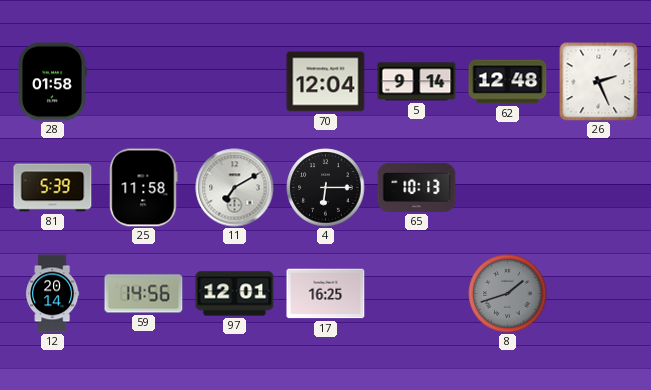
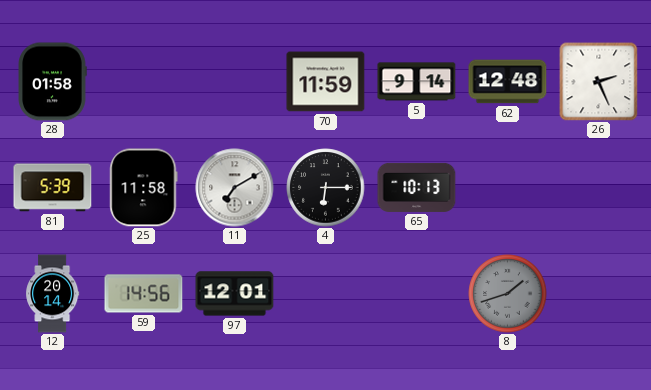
70: 12:04 -> 11:59
17: 16:25 -> none
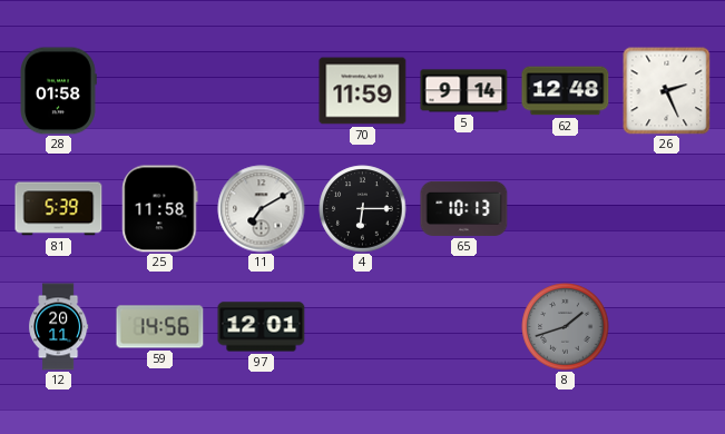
12: 20:14 -> 20:11
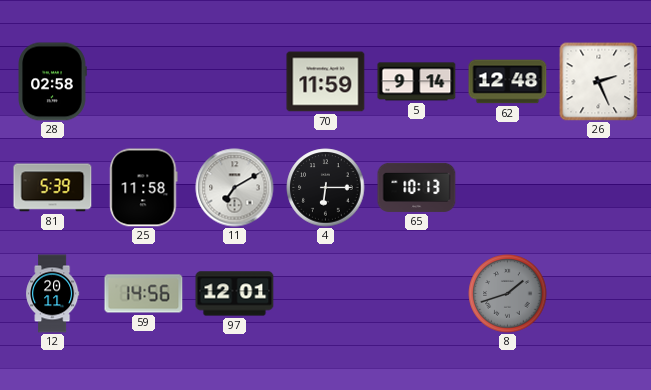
28: 01:58 -> 02:58
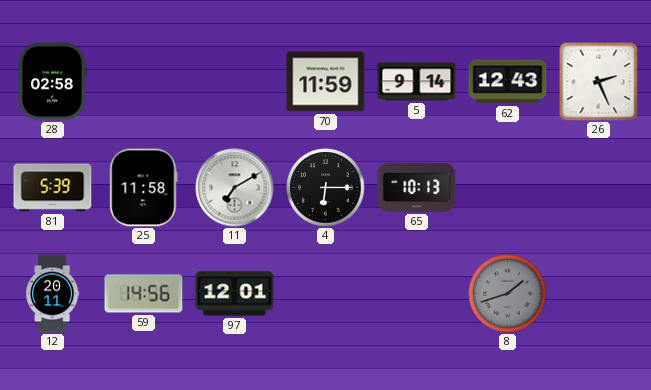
62: 12:48 -> 12:43
